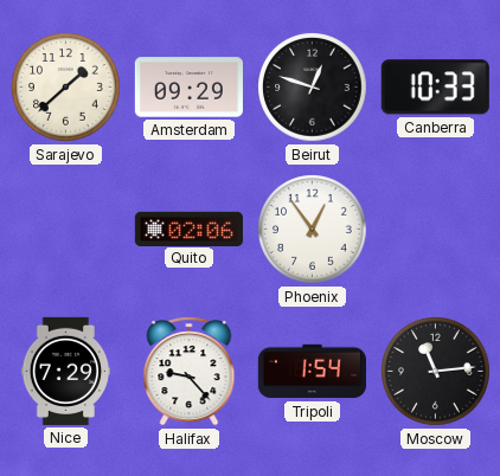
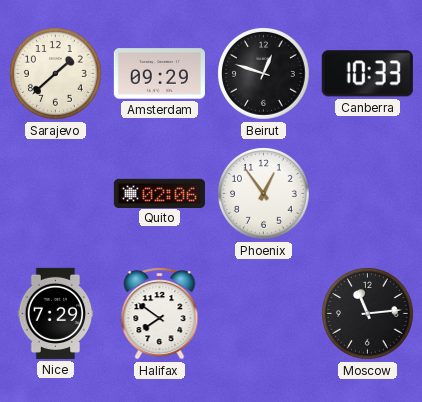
Halifax: 9:23 -> 7:51
Tripoli: 1:54 -> none
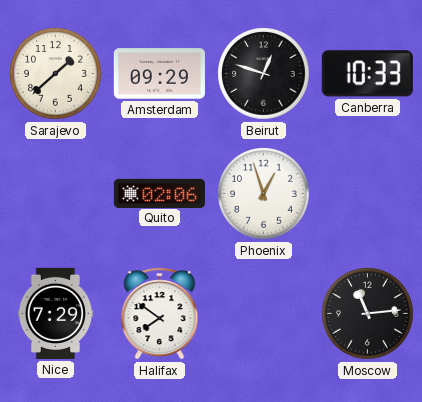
Phoenix: 12:54 -> 12:57
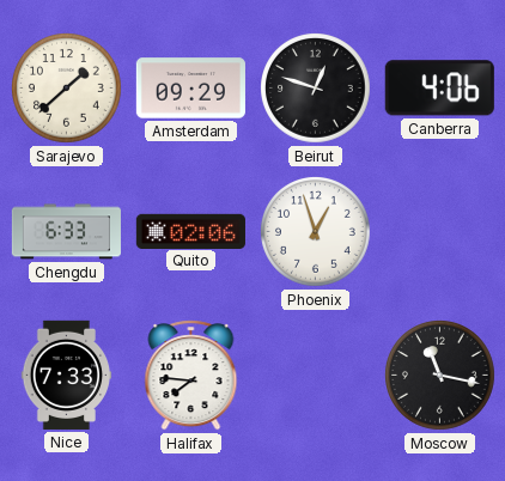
Canberra: 10:33 -> 4:06
Chengdu: none -> 6:33
Nice: 7:29 -> 7:33
Halifax: 7:51 -> 7:46
Moscow: 11:14 -> 11:17
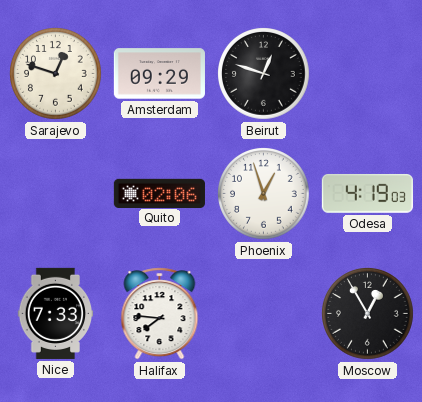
Sarajevo: 1:38 -> 12:48
Canberra: 4:06 -> none
Chengdu: 6:33 -> none
Odesa: none -> 4:19
Moscow: 11:17 -> 12:55
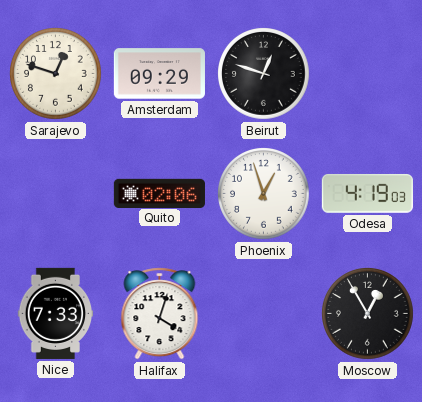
Halifax: 7:46 -> 4:03
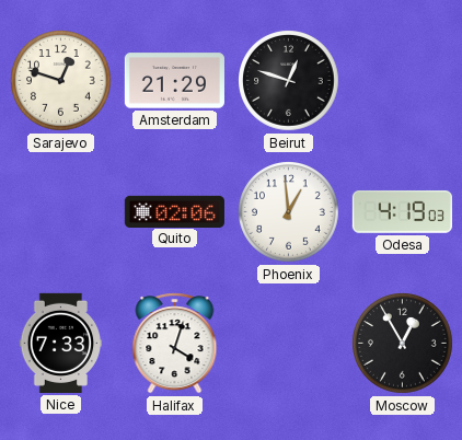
Amsterdam: 09:29 -> 21:29
Phoenix: 12:57 -> 12:59
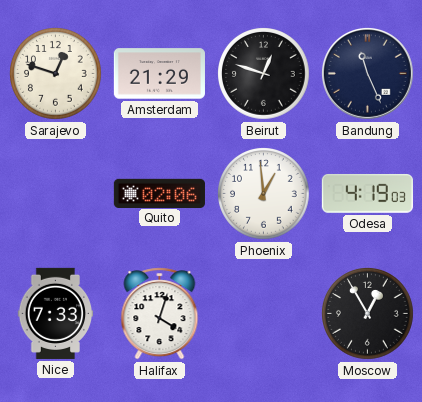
Bandung: none -> 11:26
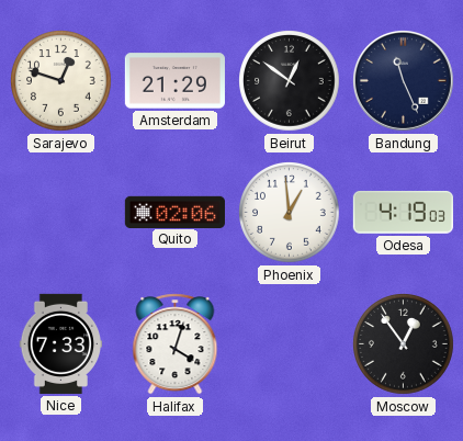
Beirut: 12:48 -> 12:51
Moscow: 12:55 -> 12:54
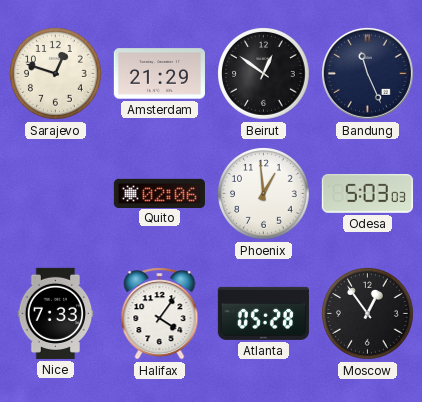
Odesa: 4:19 -> 5:03
Halifax: 4:03 -> 4:06
Atlanta: none -> 05:28
